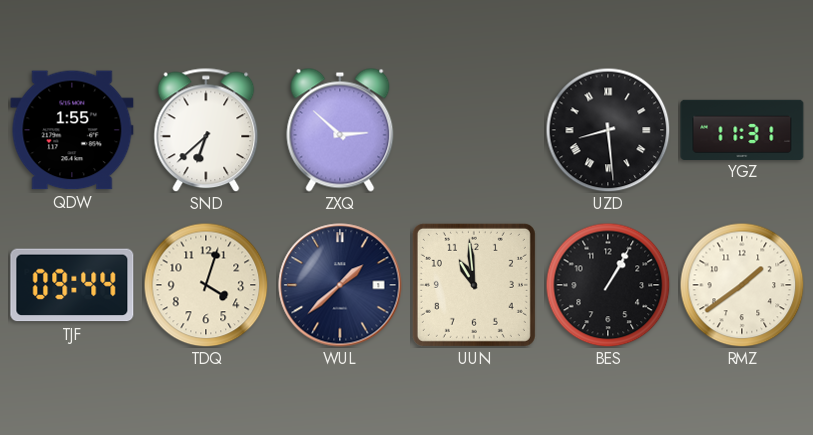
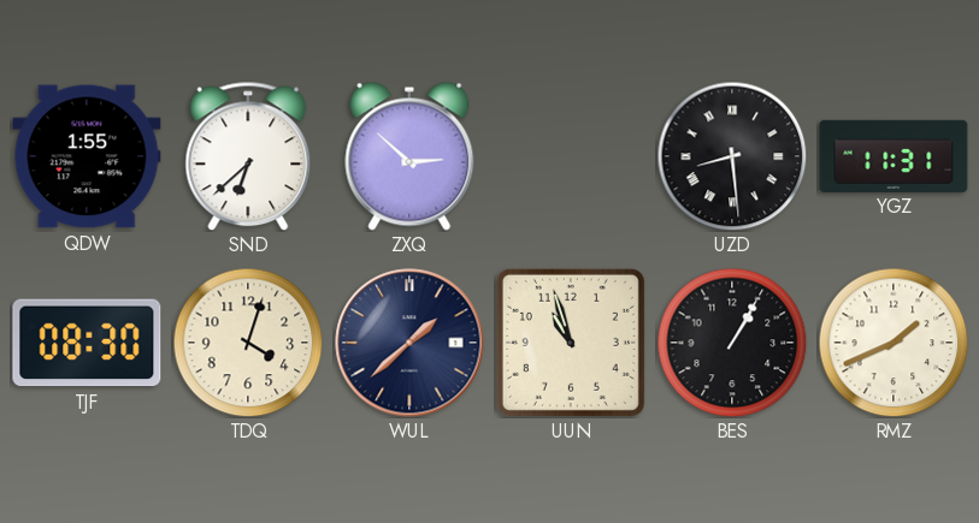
TJF: 09:44 -> 08:30
UUN: 10:59 -> 10:57
RMZ: 1:39 -> 1:41
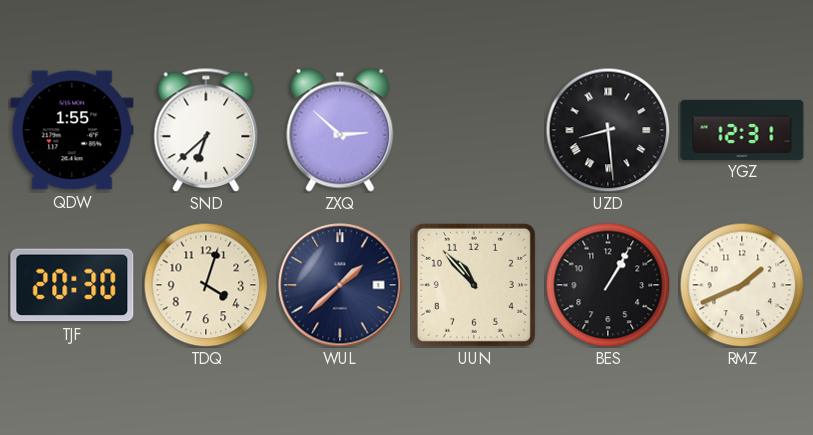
YGZ: 11:31 -> 12:31
TJF: 08:30 -> 20:30
UUN: 10:57 -> 10:53
